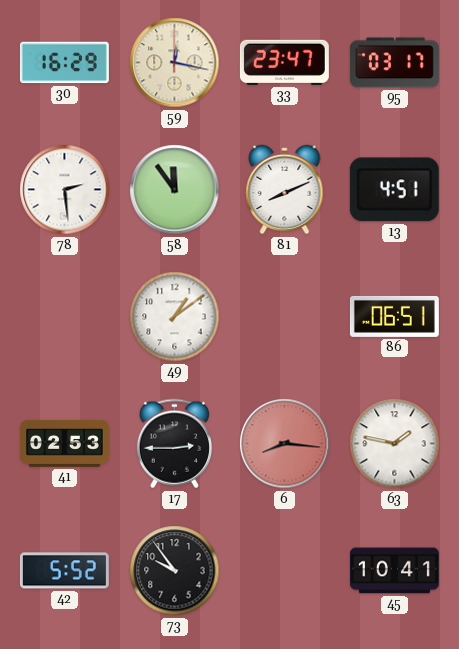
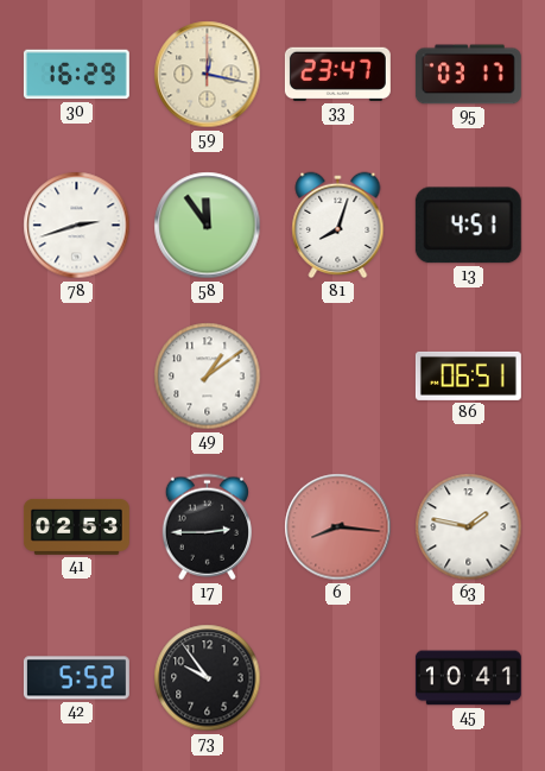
78: 2:29 -> 2:42
81: 8:11 -> 8:03
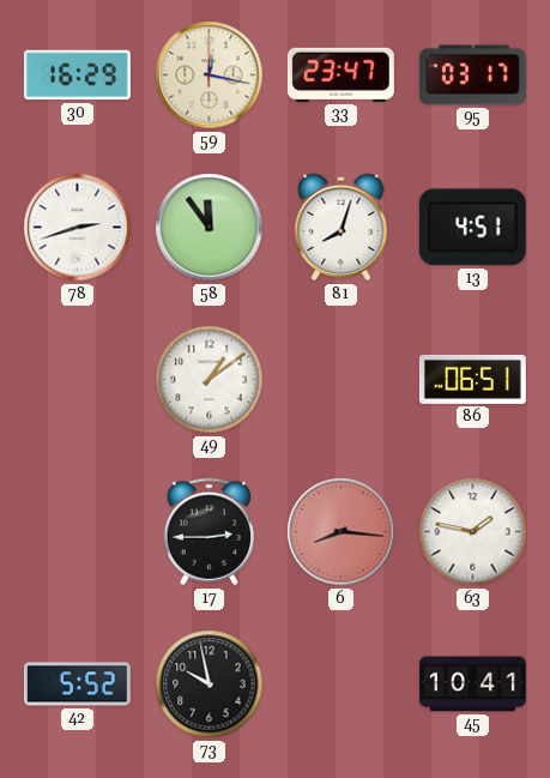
41: 02:53 -> none
73: 9:54 -> 9:58
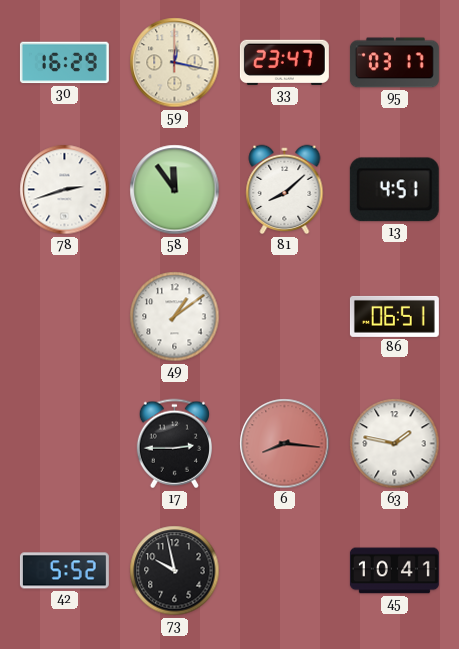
81: 8:03 -> 8:08
